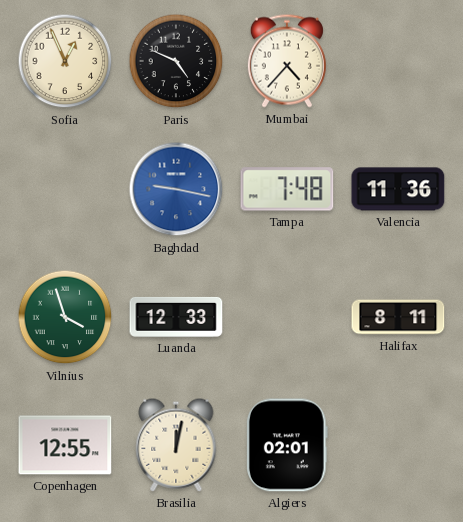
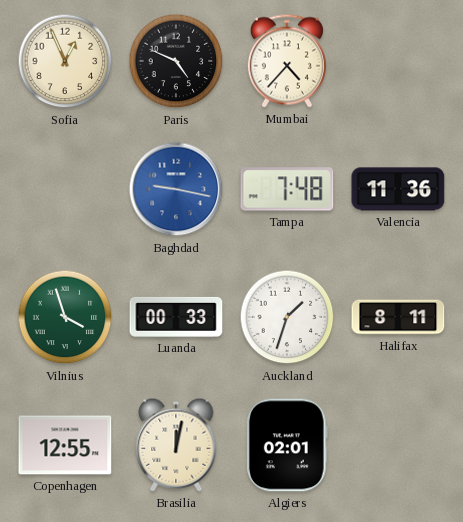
Luanda: 12:33 -> 00:33
Auckland: none -> 1:33
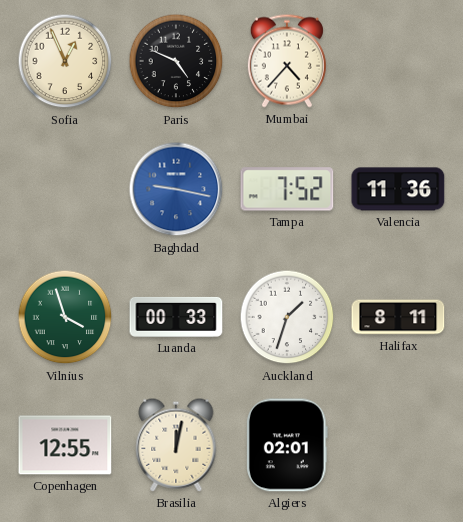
Tampa: 7:48 -> 7:52
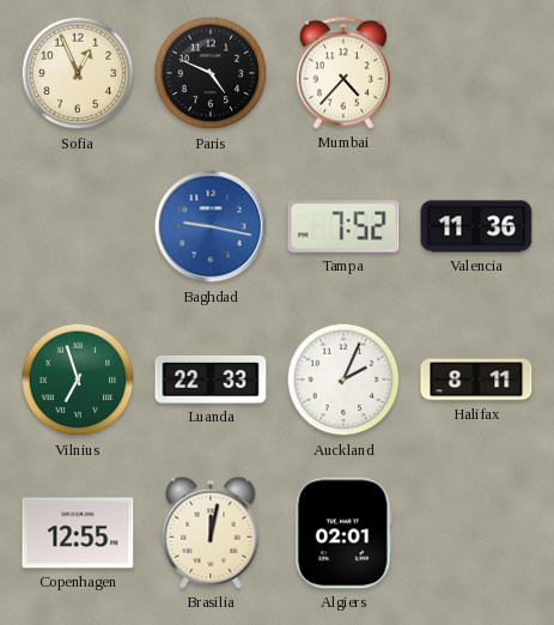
Vilnius: 3:57 -> 6:57
Luanda: 00:33 -> 22:33
Auckland: 1:33 -> 2:04
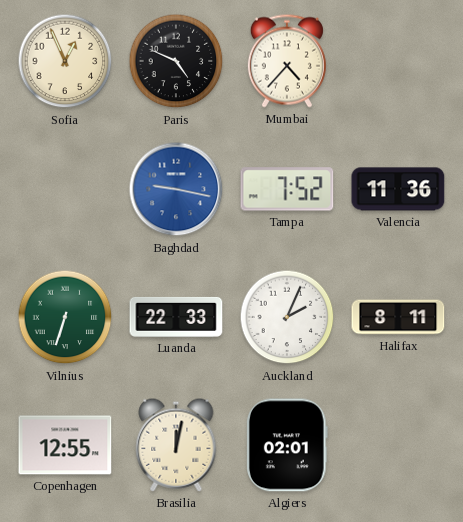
Vilnius: 6:57 -> 6:33
